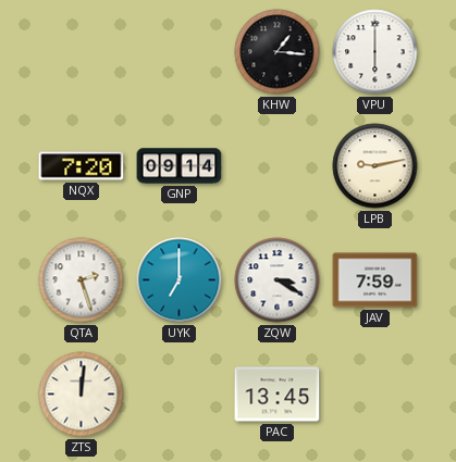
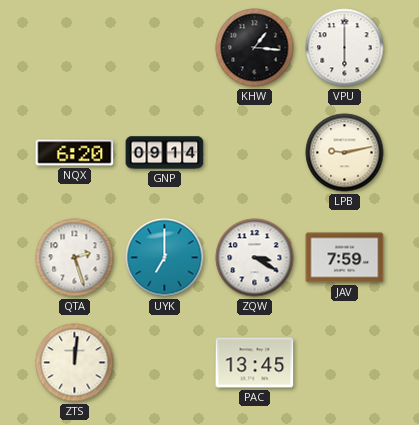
NQX: 7:20 -> 6:20
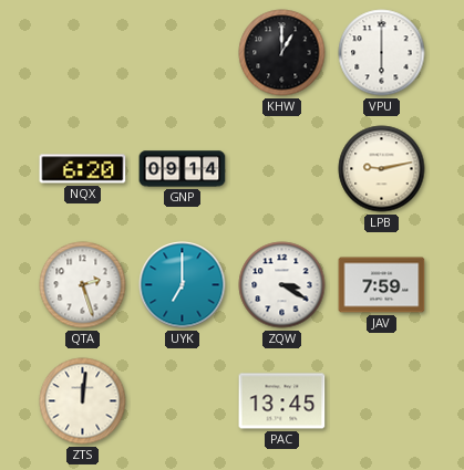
KHW: 1:16 -> 1:00
